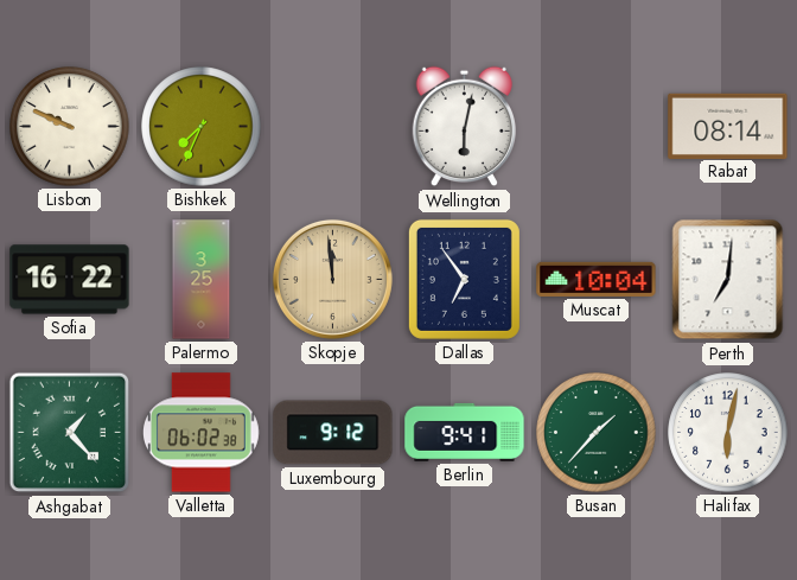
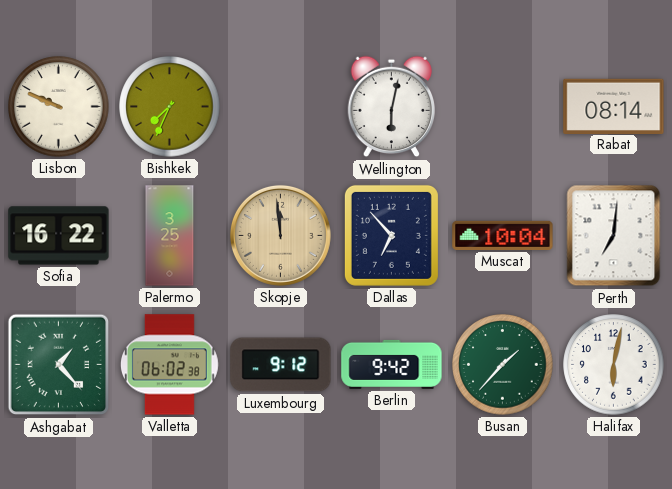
Dallas: 6:54 -> 6:53
Berlin: 9:41 -> 9:42
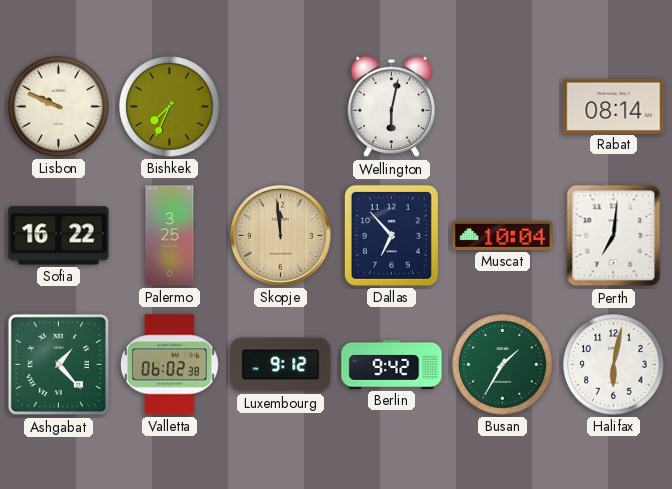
Busan: 1:37 -> 1:35
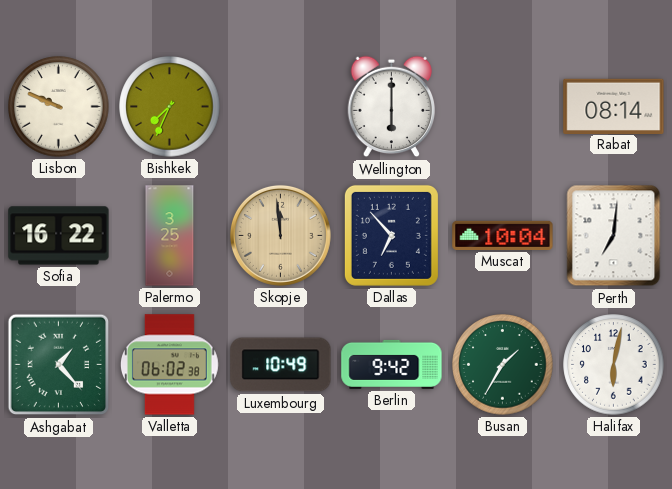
Wellington: 6:02 -> 6:00
Luxembourg: 9:12 -> 10:49
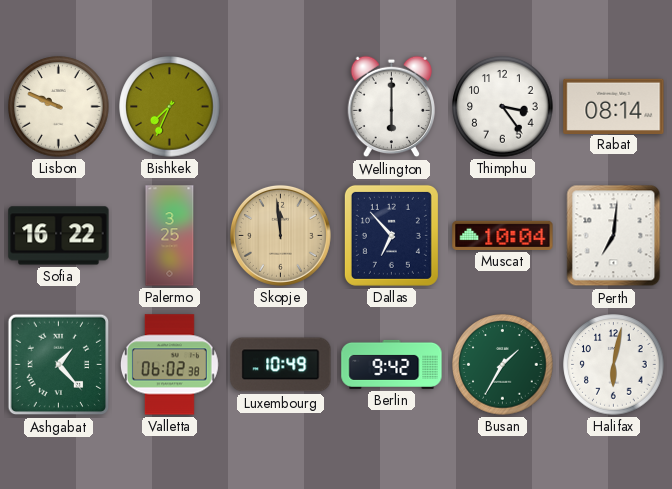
Thimphu: none -> 3:24
